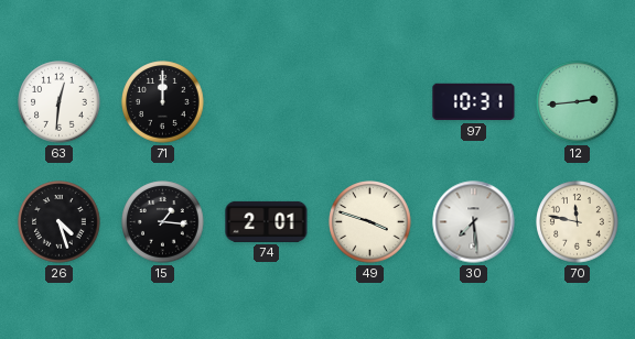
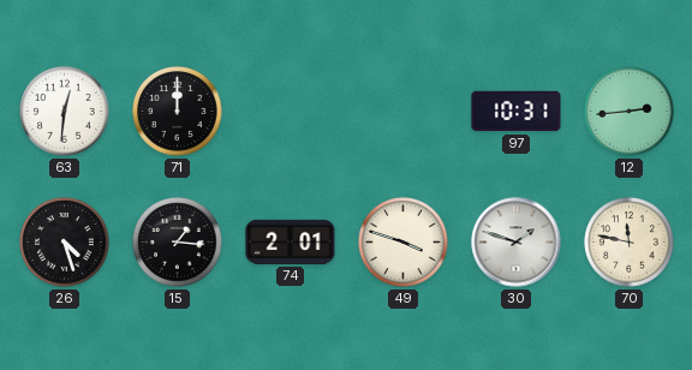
30: 7:29 -> 1:48
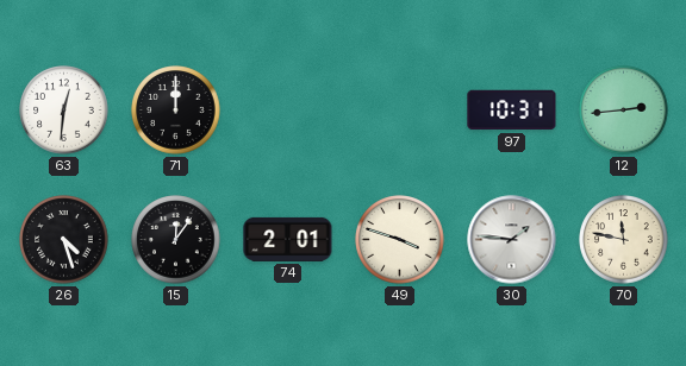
15: 1:16 -> 12:06
30: 1:48 -> 1:46
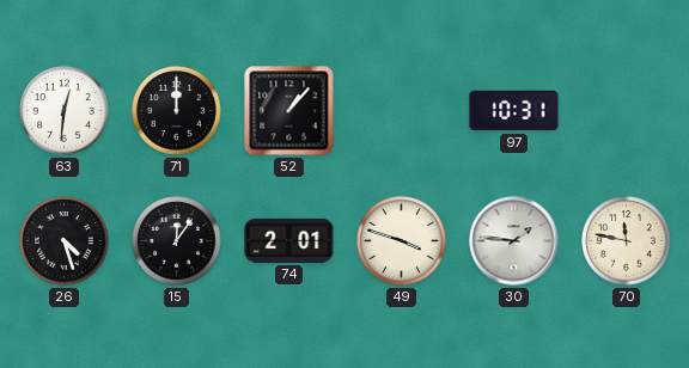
52: none -> 1:07
12: 2:44 -> none
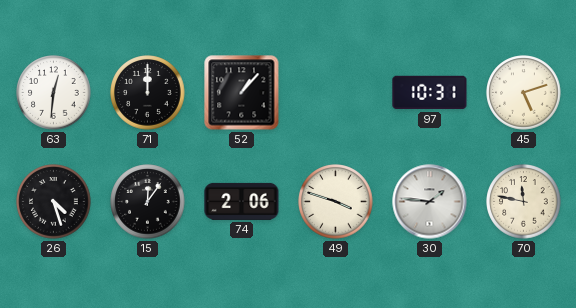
45: none -> 5:12
74: 2:01 -> 2:06
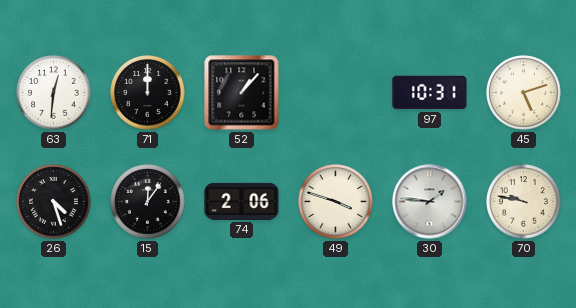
70: 11:47 -> 9:47
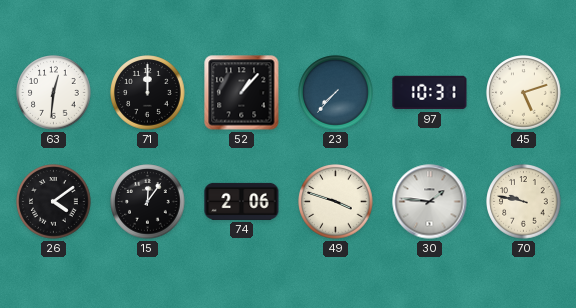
23: none -> 7:37
26: 4:27 -> 4:09
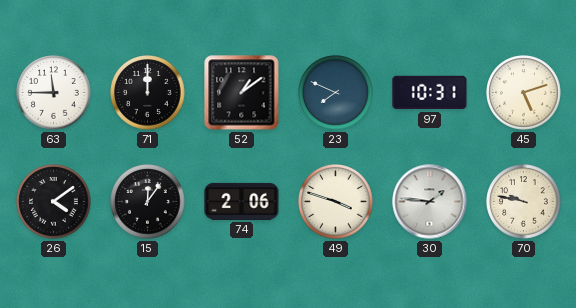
63: 12:31 -> 11:45
52: 1:07 -> 1:09
23: 7:37 -> 7:49
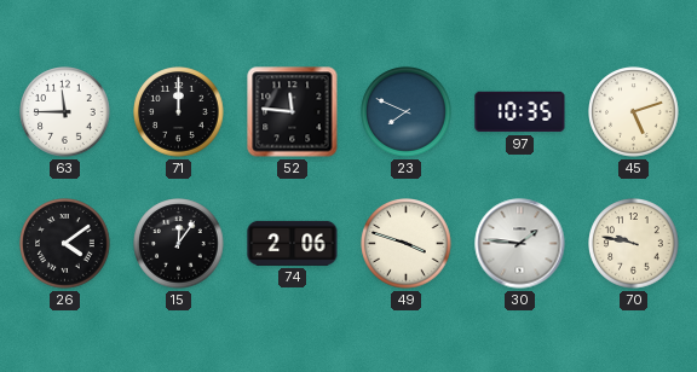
52: 1:09 -> 11:46
97: 10:31 -> 10:35
